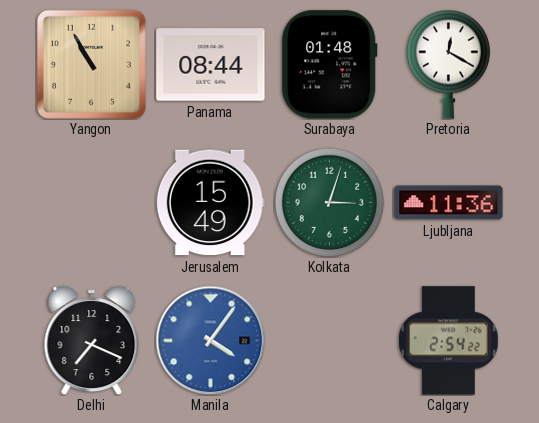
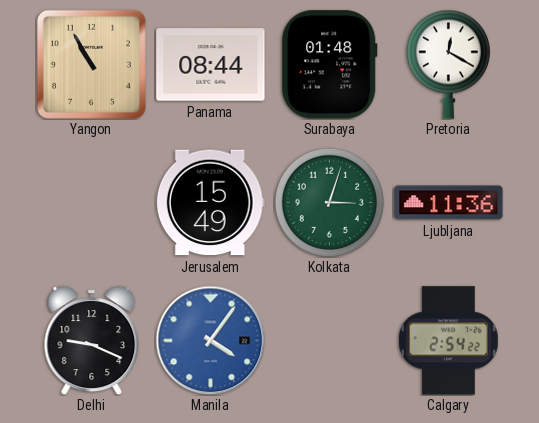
Delhi: 7:19 -> 9:19
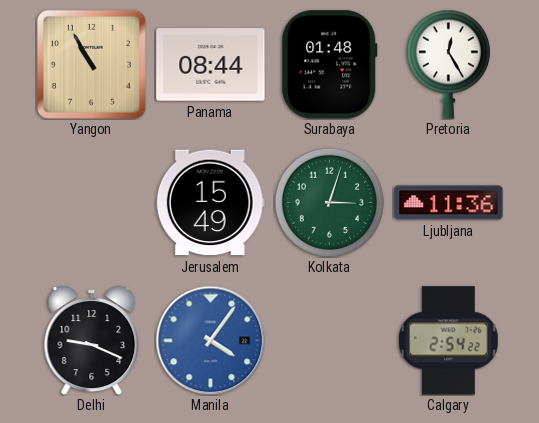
Pretoria: 12:20 -> 12:25
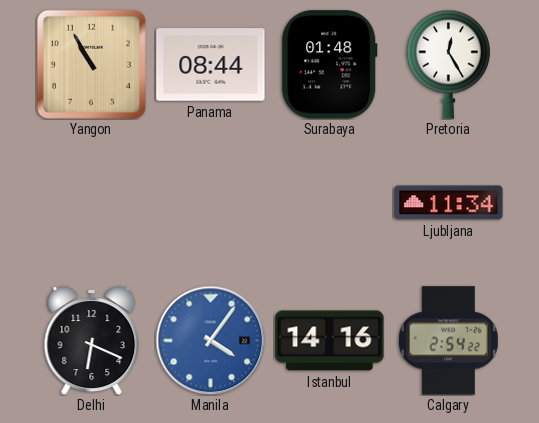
Jerusalem: 15:49 -> none
Kolkata: 3:03 -> none
Ljubljana: 11:36 -> 11:34
Delhi: 9:19 -> 6:19
Istanbul: none -> 14:16
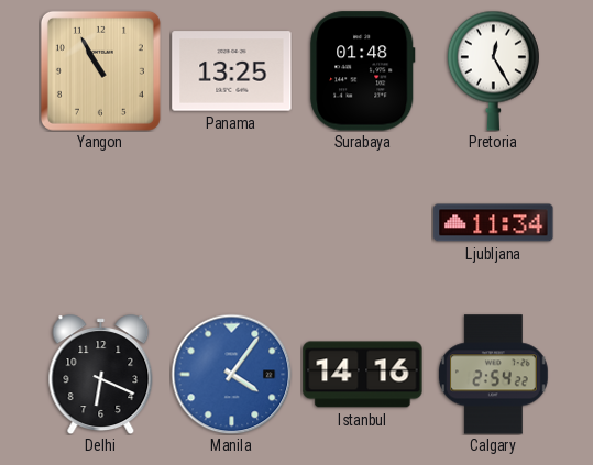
Panama: 08:44 -> 13:25
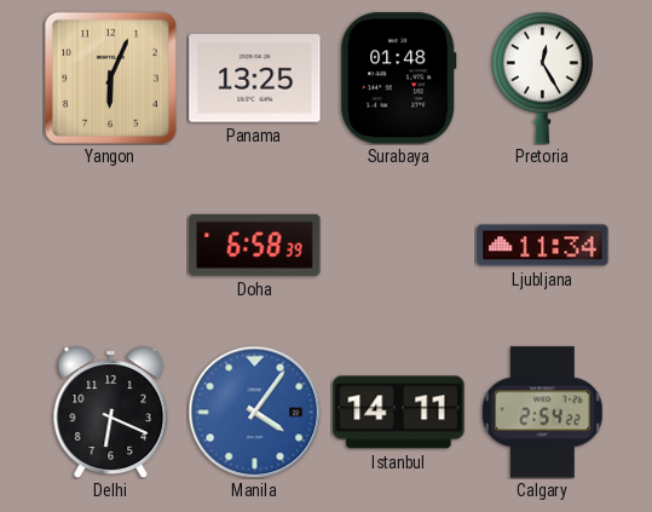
Yangon: 10:55 -> 6:04
Doha: none -> 6:58
Istanbul: 14:16 -> 14:11
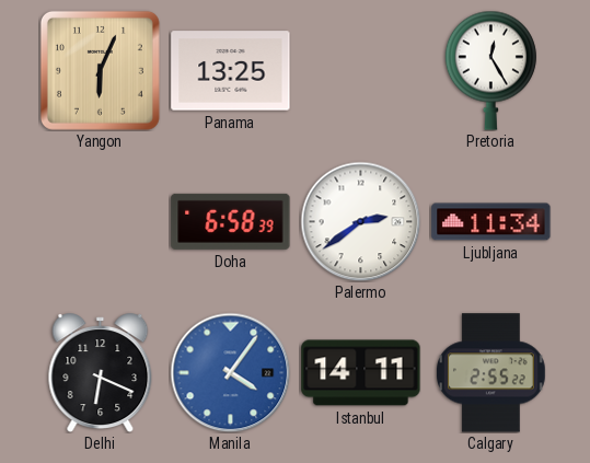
Surabaya: 01:48 -> none
Palermo: none -> 2:39
Calgary: 2:54 -> 2:55
